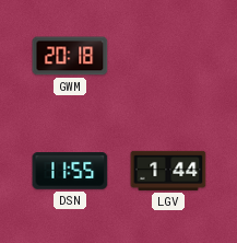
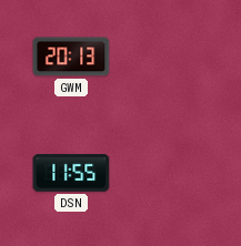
GWM: 20:18 -> 20:13
LGV: 1:44 -> none
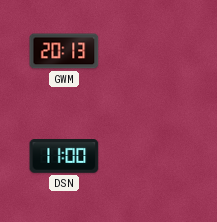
DSN: 11:55 -> 11:00
